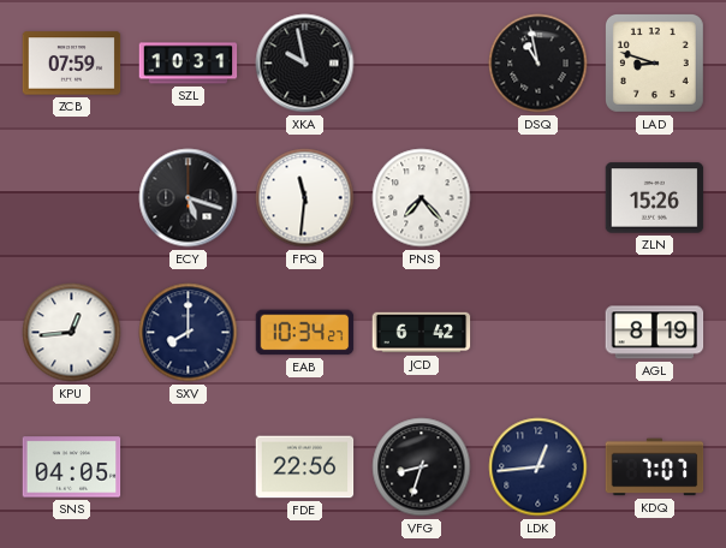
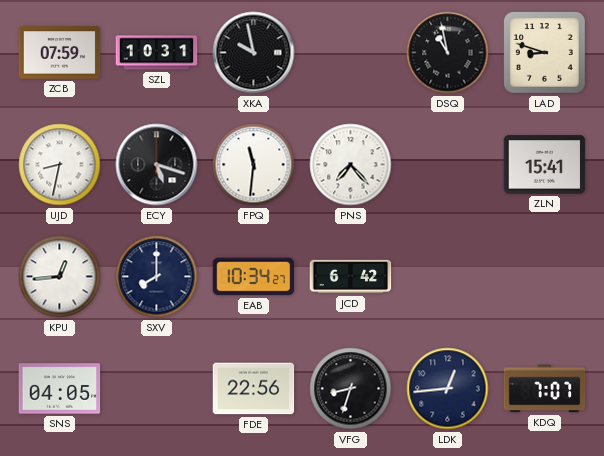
UJD: none -> 8:32
ZLN: 15:26 -> 15:41
AGL: 8:19 -> none
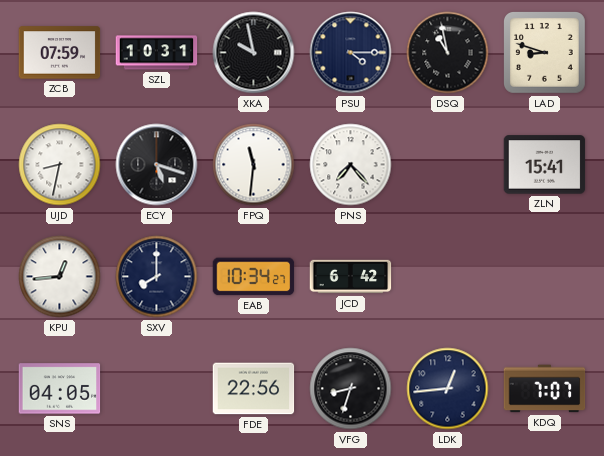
PSU: none -> 4:15
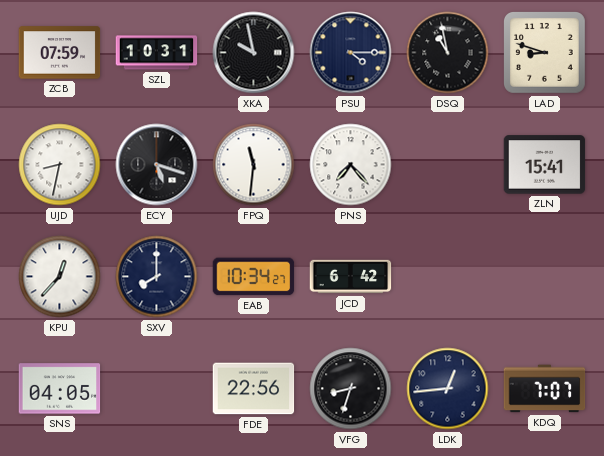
KPU: 12:44 -> 12:37
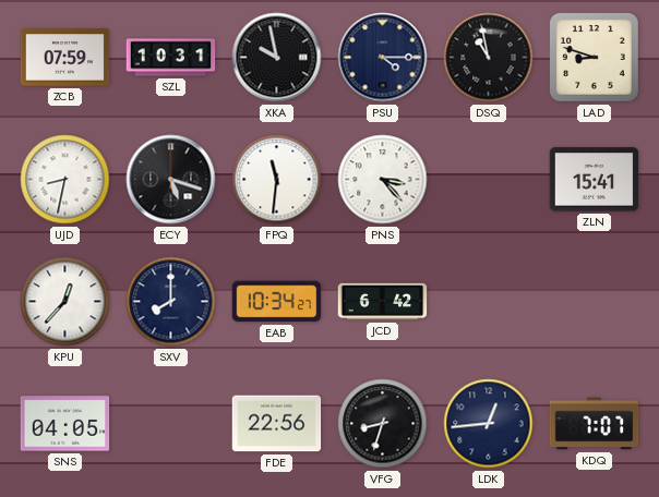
PNS: 7:23 -> 3:23
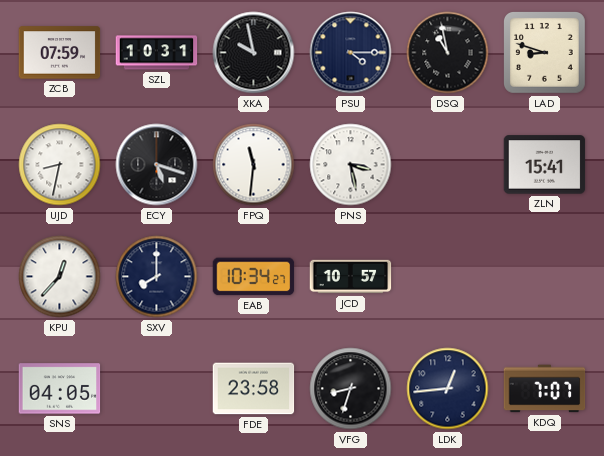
PNS: 3:23 -> 3:28
JCD: 6:42 -> 10:57
FDE: 22:56 -> 23:58
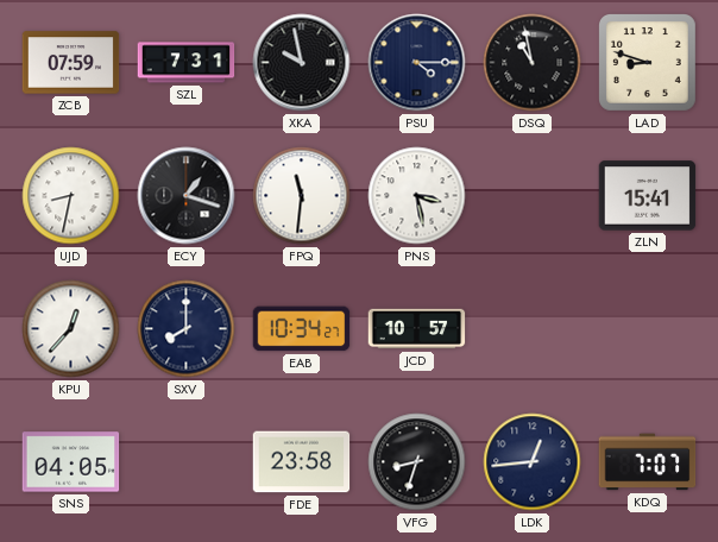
SZL: 10:31 -> 7:31
ECY: 5:18 -> 1:18
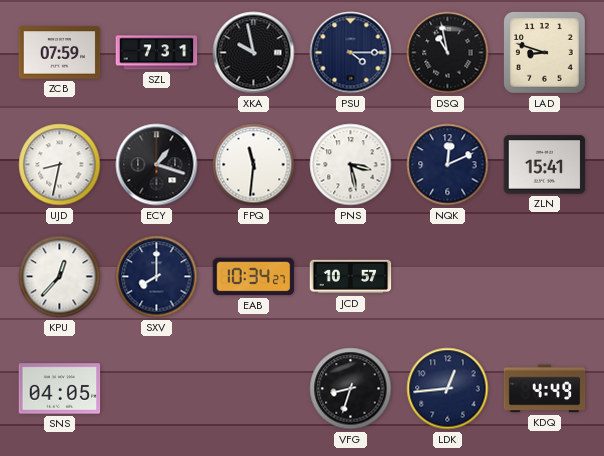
NQK: none -> 12:11
FDE: 23:58 -> none
KDQ: 7:07 -> 4:49
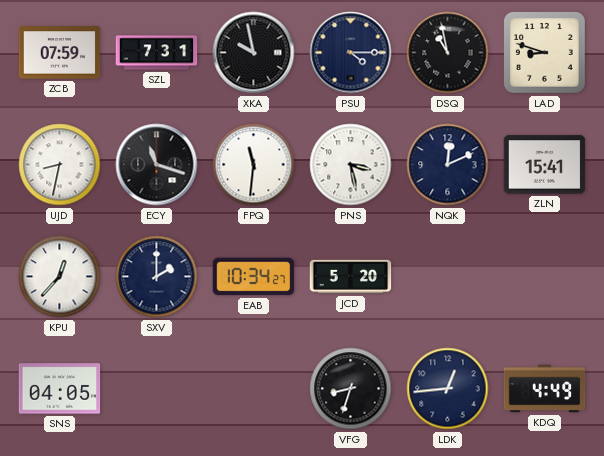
ECY: 1:18 -> 11:18
SXV: 8:00 -> 2:00
JCD: 10:57 -> 5:20
